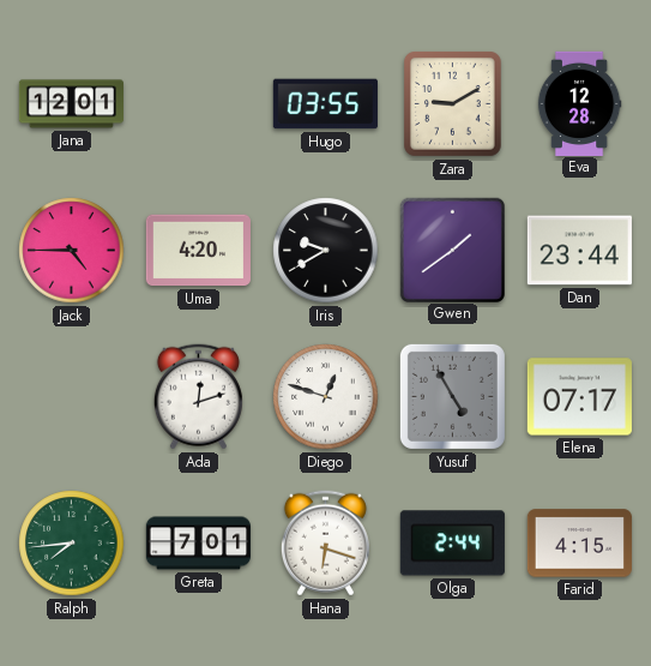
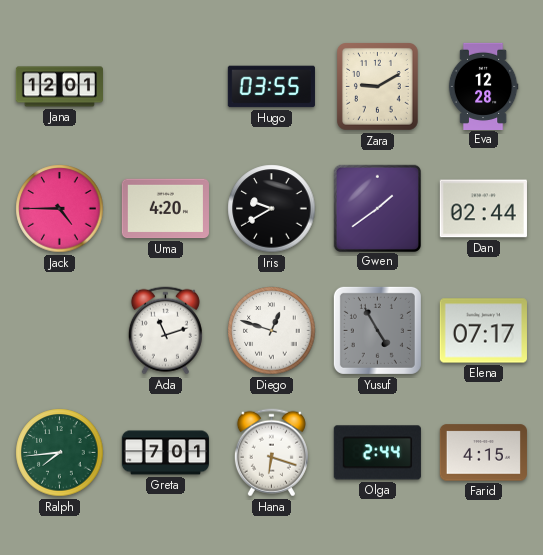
Dan: 23:44 -> 02:44
Ada: 12:12 -> 11:12
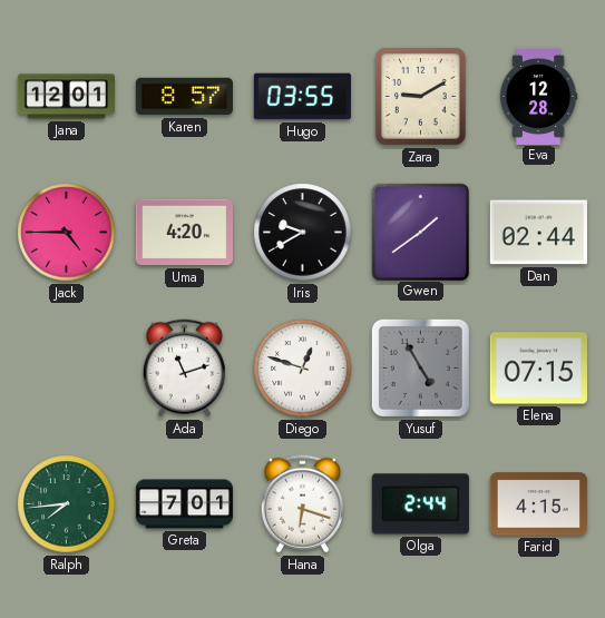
Karen: none -> 8:57
Elena: 07:17 -> 07:15
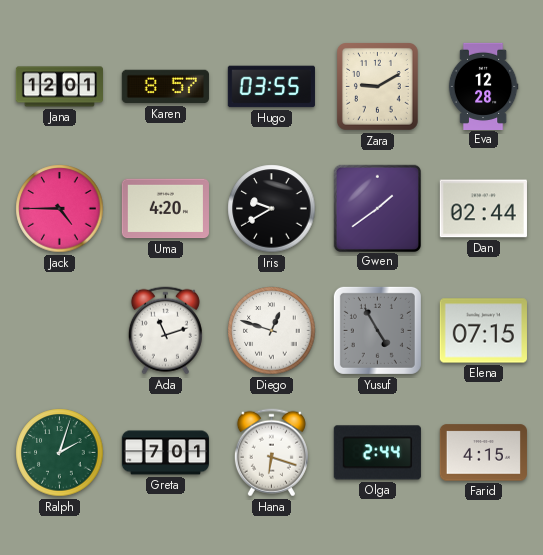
Ralph: 7:44 -> 2:03
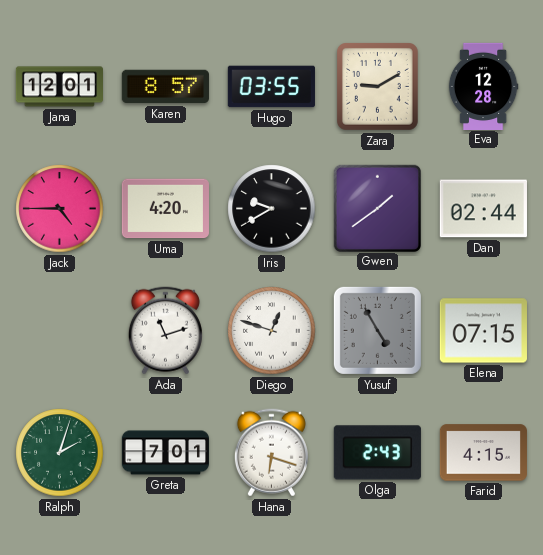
Olga: 2:44 -> 2:43
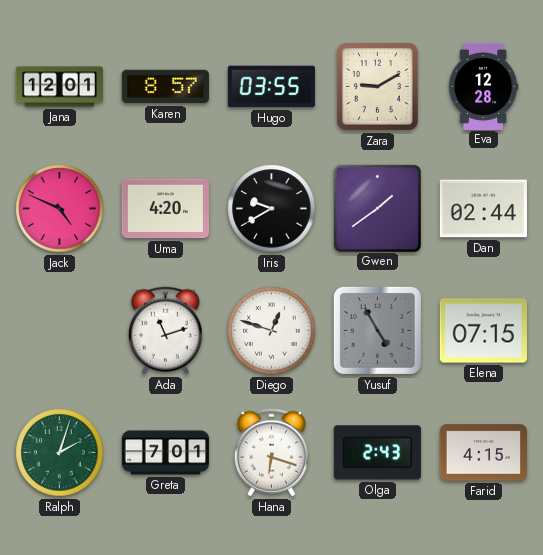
Jack: 4:45 -> 4:49
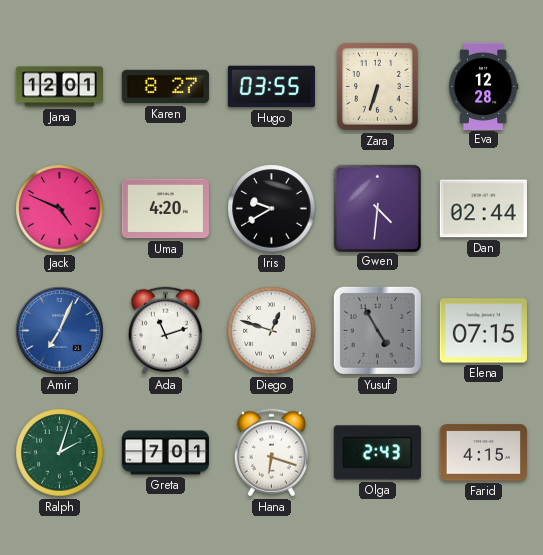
Karen: 8:57 -> 8:27
Zara: 9:10 -> 6:33
Gwen: 1:39 -> 4:31
Amir: none -> 7:04
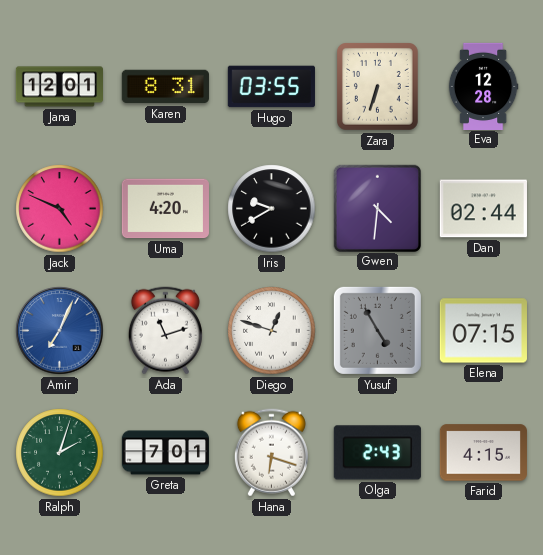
Karen: 8:27 -> 8:31
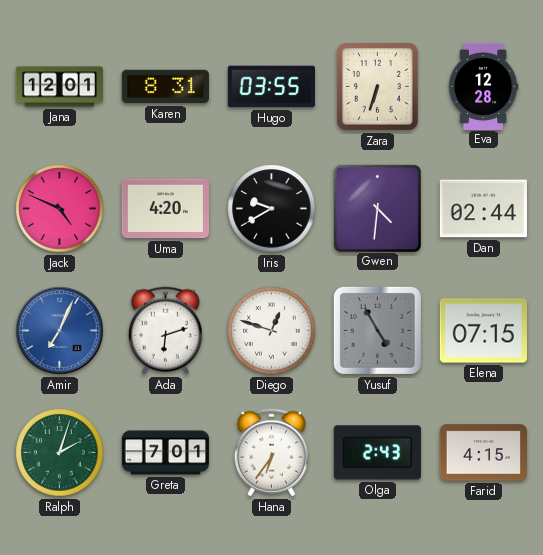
Ada: 11:12 -> 6:12
Hana: 6:18 -> 6:36
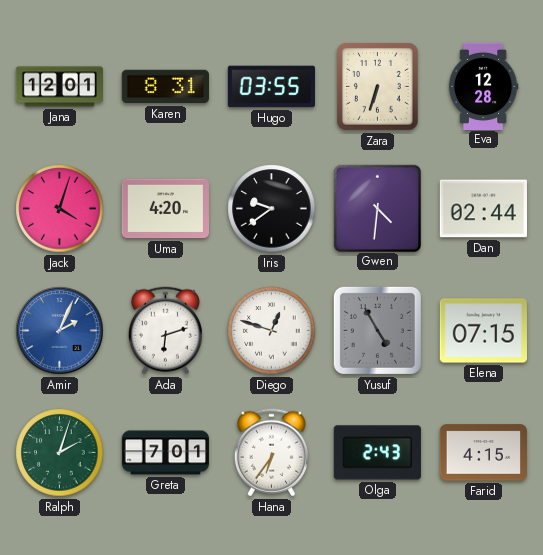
Jack: 4:49 -> 4:03
Iris: 9:40 -> 9:39
Amir: 7:04 -> 2:04
